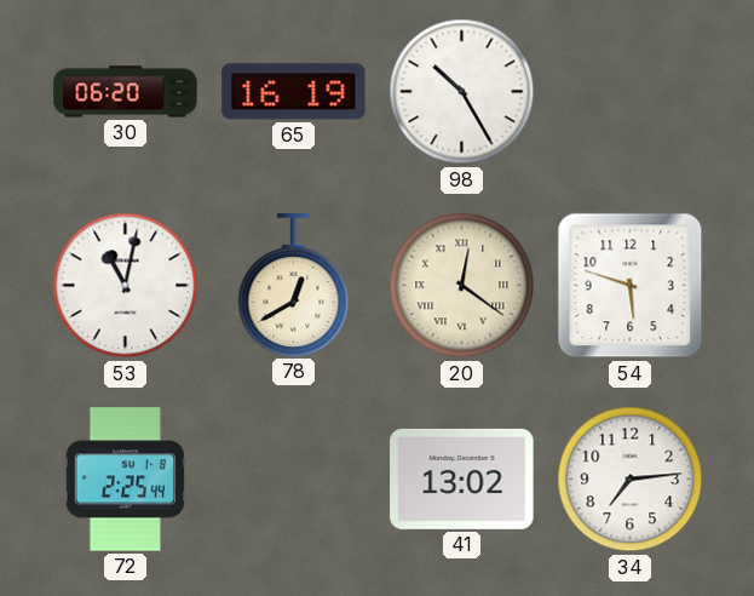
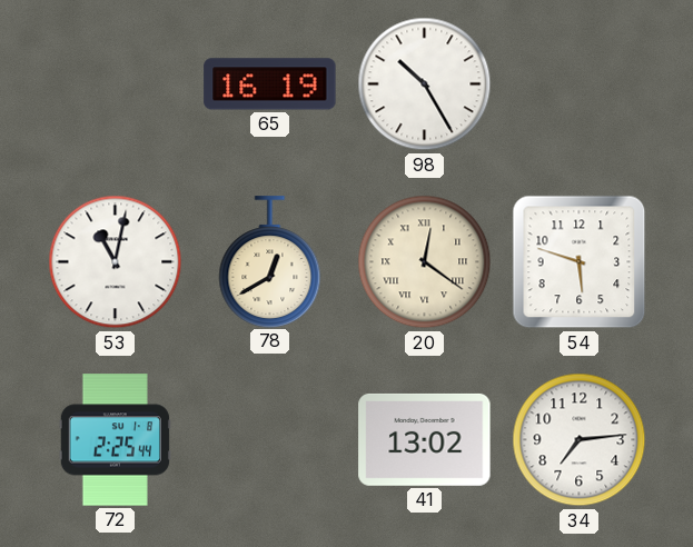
30: 06:20 -> none
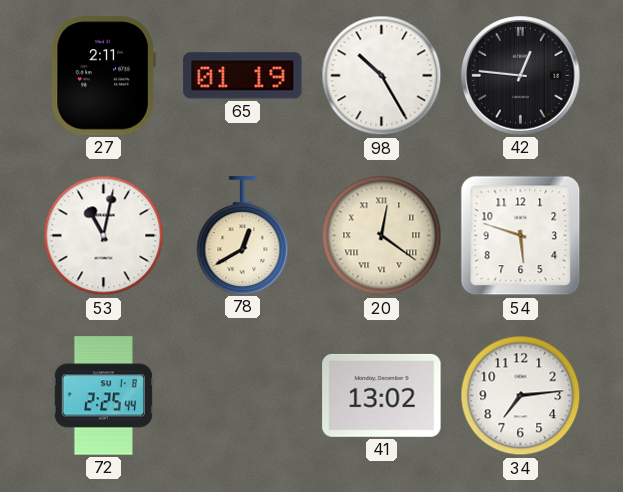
27: none -> 2:11
65: 16:19 -> 01:19
42: none -> 12:46
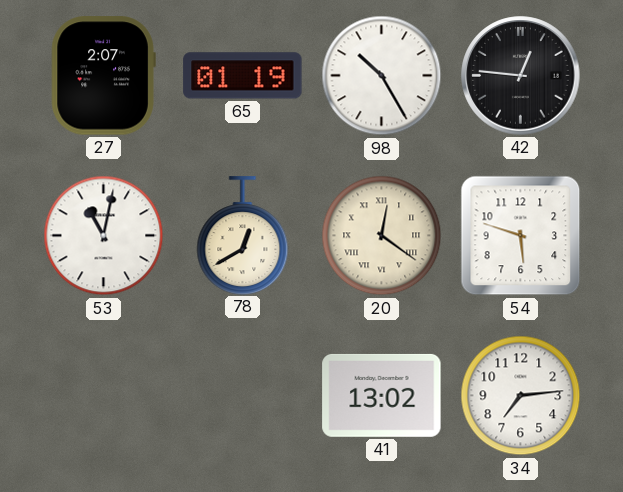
27: 2:11 -> 2:07
72: 2:25 -> none
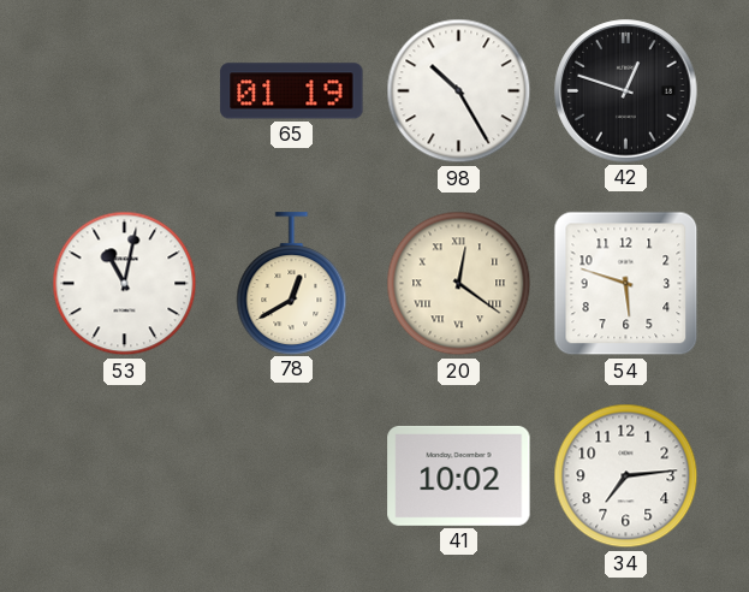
27: 2:07 -> none
42: 12:46 -> 12:48
41: 13:02 -> 10:02
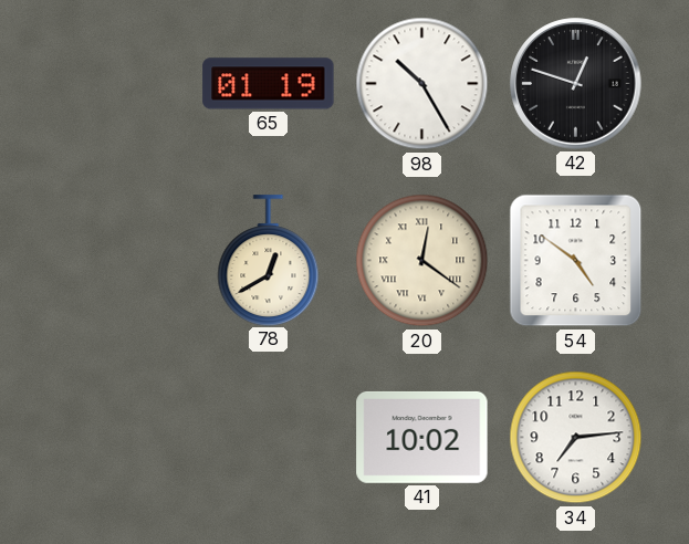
53: 11:02 -> none
54: 5:48 -> 4:51
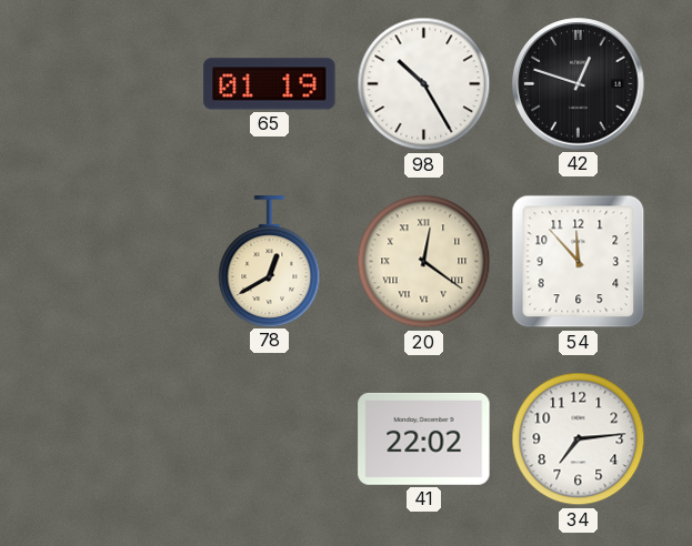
54: 4:51 -> 11:53
41: 10:02 -> 22:02
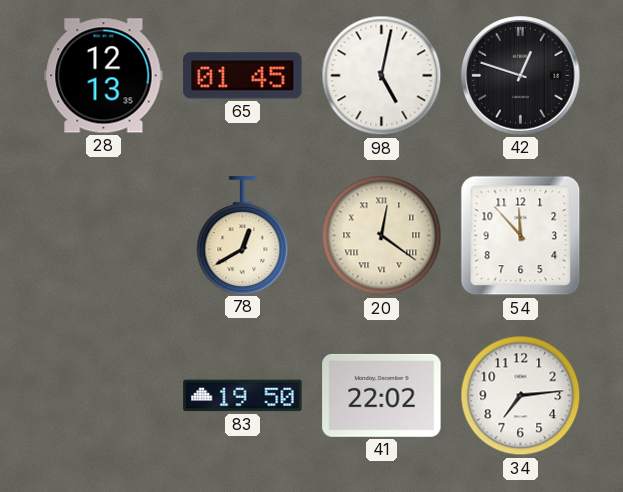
28: none -> 12:13
65: 01:19 -> 01:45
98: 10:25 -> 5:02
83: none -> 19:50
